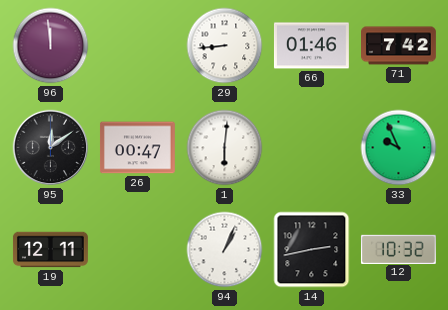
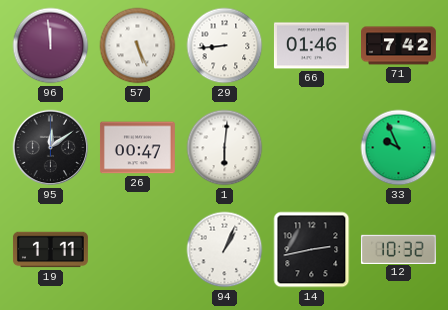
57: none -> 5:26
19: 12:11 -> 1:11
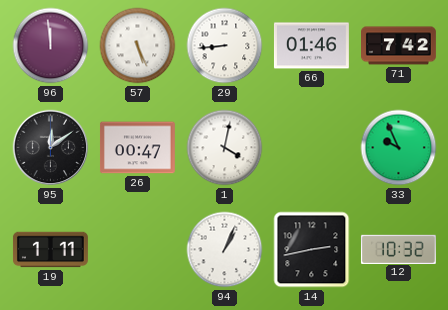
1: 6:01 -> 4:02
